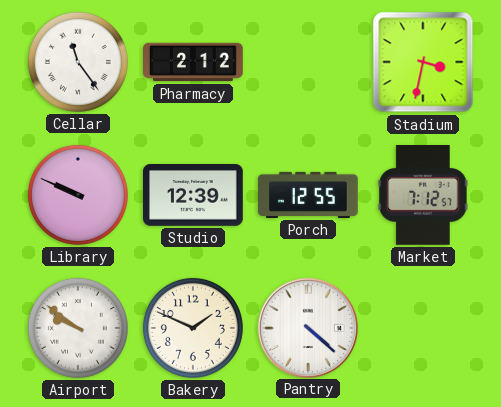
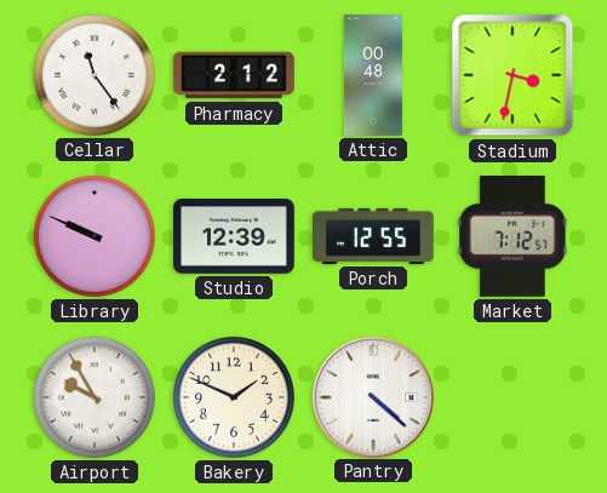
Attic: none -> 00:48
Airport: 9:51 -> 9:55
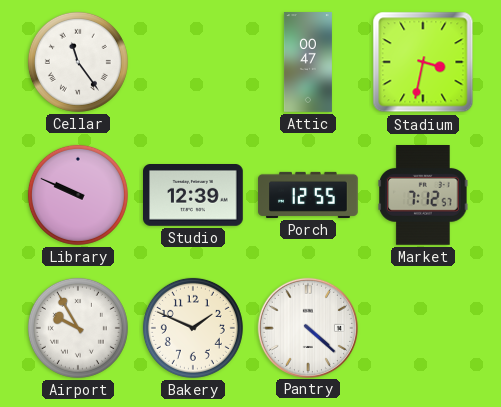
Pharmacy: 2:12 -> none
Attic: 00:48 -> 00:47
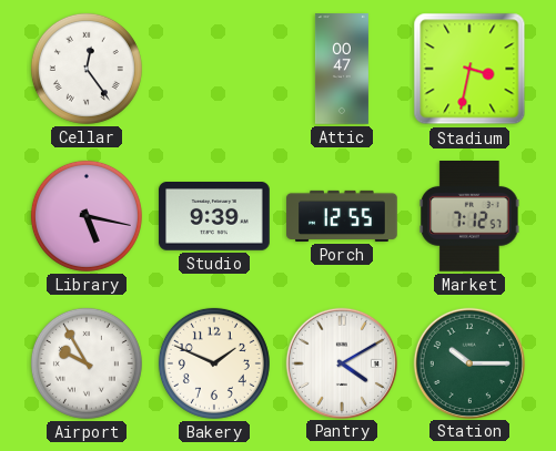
Cellar: 11:24 -> 12:24
Library: 9:49 -> 5:17
Studio: 12:39 -> 9:39
Pantry: 4:22 -> 4:10
Station: none -> 10:15
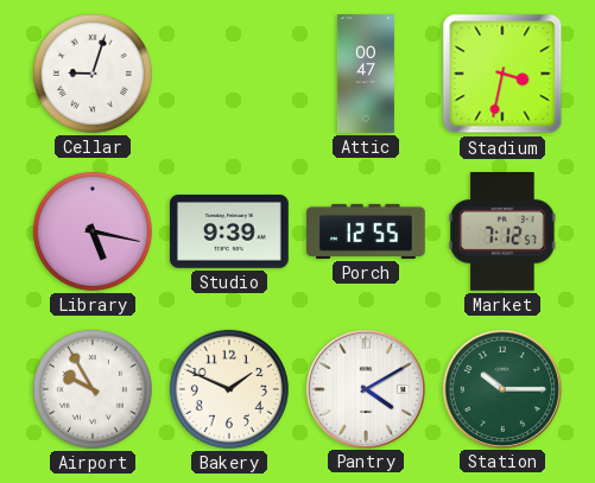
Cellar: 12:24 -> 9:03
